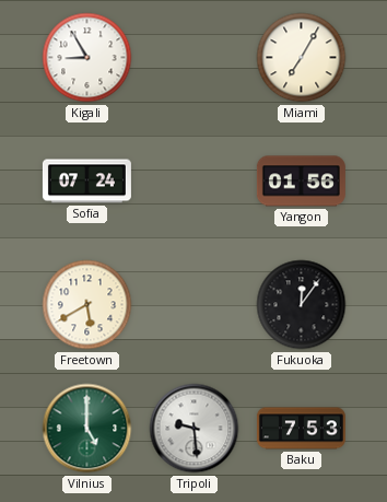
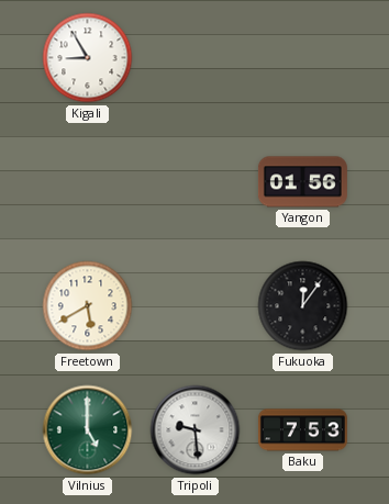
Miami: 7:05 -> none
Sofia: 07:24 -> none
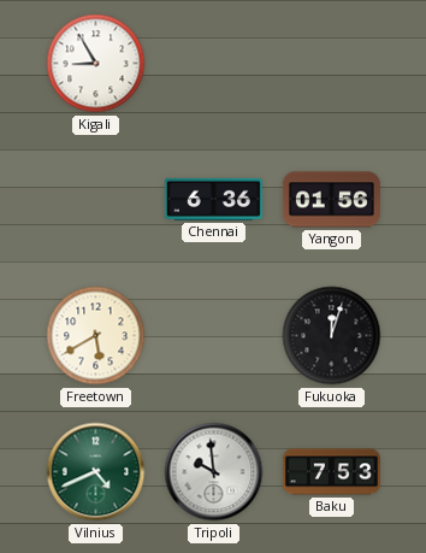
Chennai: none -> 6:36
Fukuoka: 12:06 -> 12:03
Vilnius: 5:00 -> 4:41
Tripoli: 9:29 -> 9:59
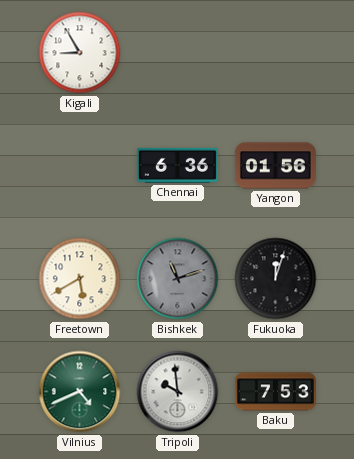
Bishkek: none -> 11:12
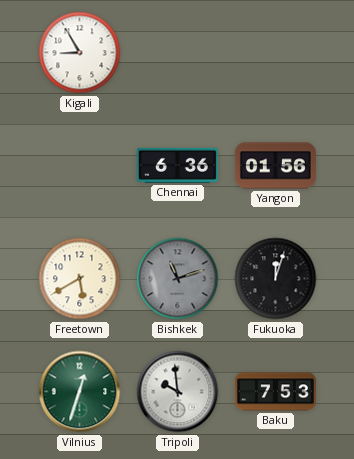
Vilnius: 4:41 -> 12:33
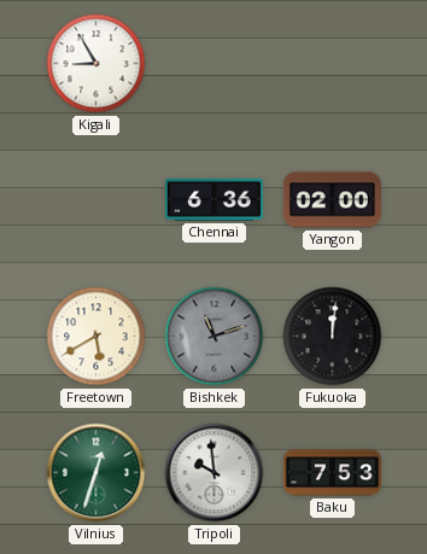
Yangon: 01:56 -> 02:00
Fukuoka: 12:03 -> 12:01
